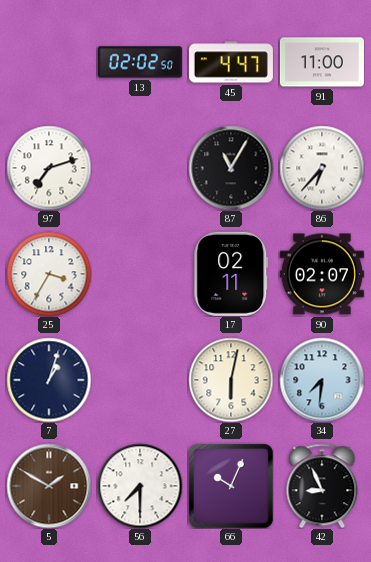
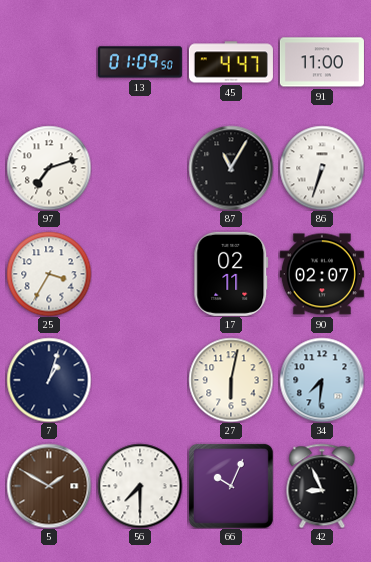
13: 02:02 -> 01:09
86: 6:37 -> 6:33
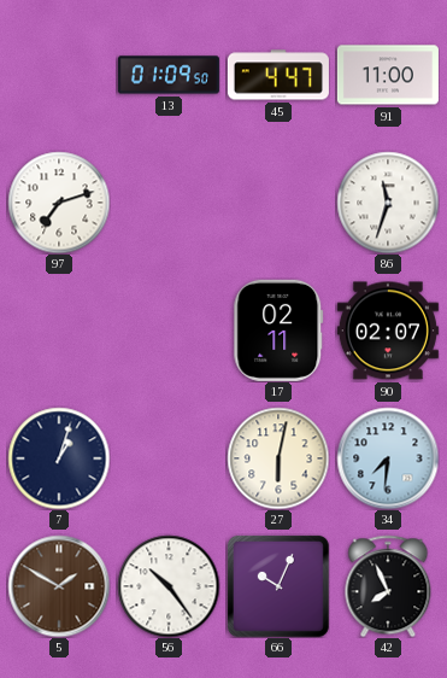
87: 11:05 -> none
86: 6:33 -> 11:33
25: 3:35 -> none
56: 7:30 -> 10:24
42: 8:56 -> 7:56
